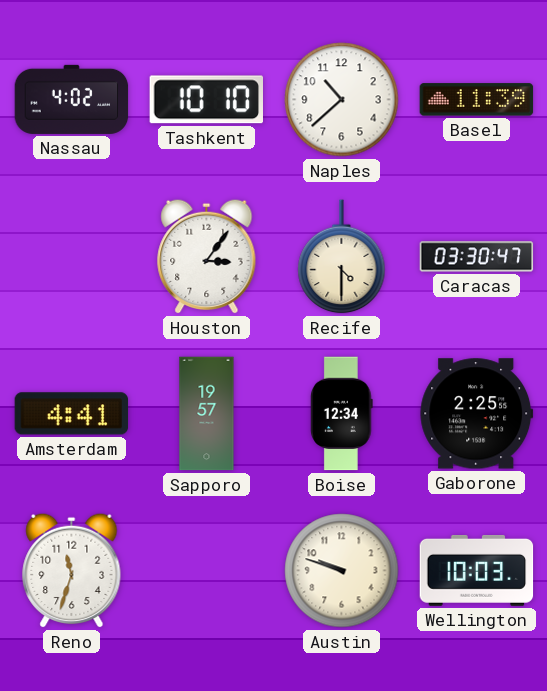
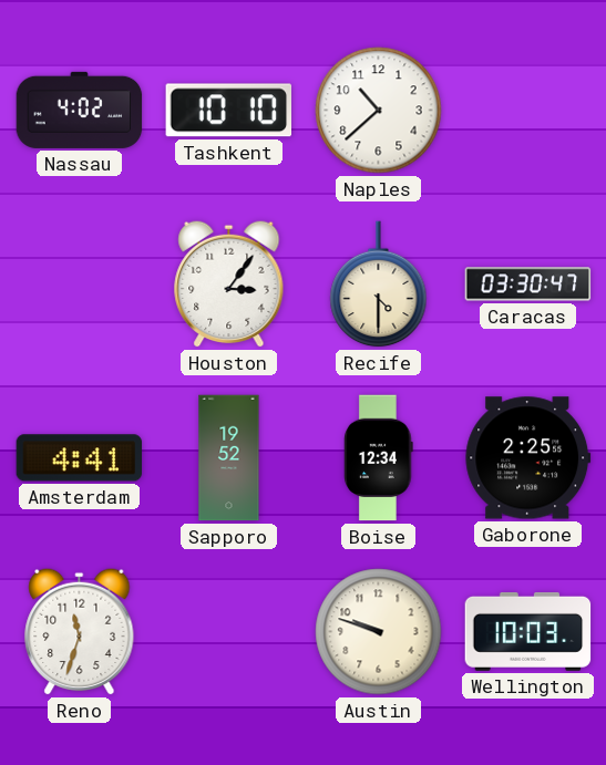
Basel: 11:39 -> none
Sapporo: 19:57 -> 19:52
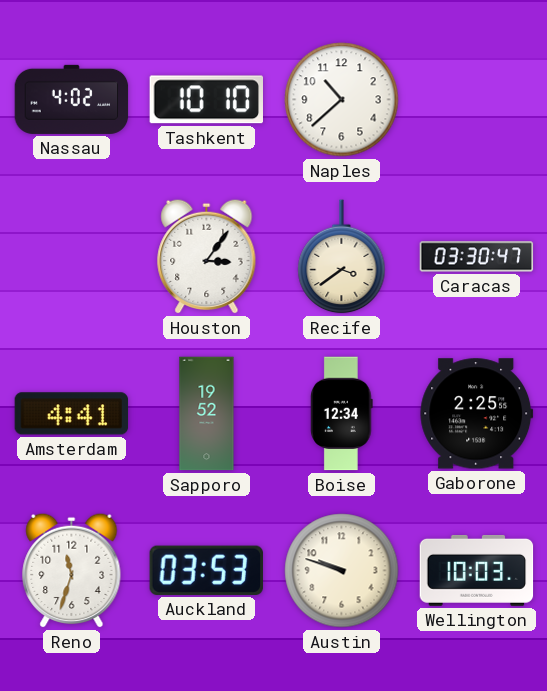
Recife: 4:30 -> 3:39
Auckland: none -> 03:53
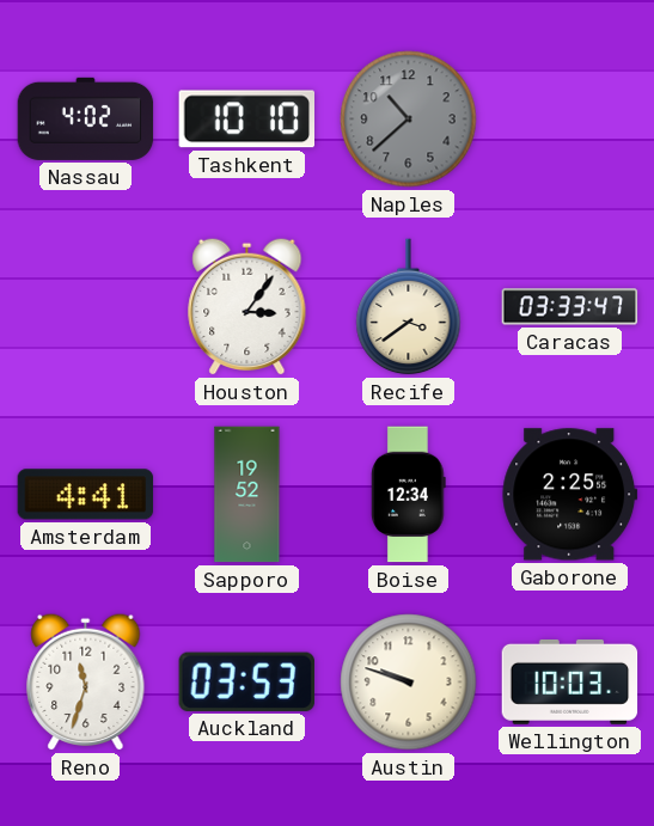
Naples dial: white -> grey
Caracas: 03:30 -> 03:33
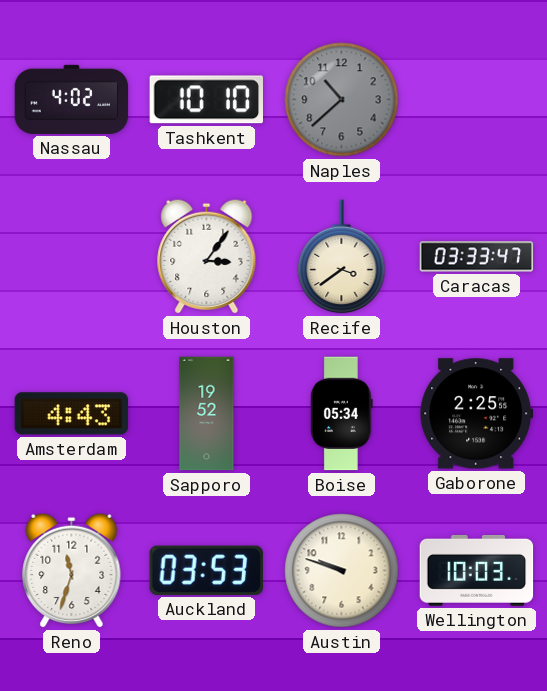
Amsterdam: 4:41 -> 4:43
Boise: 12:34 -> 05:34
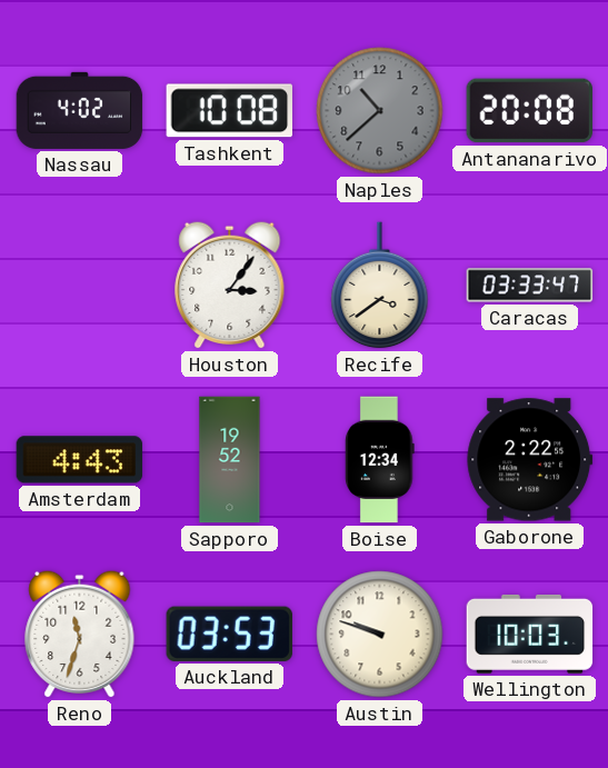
Tashkent: 10:10 -> 10:08
Antananarivo: none -> 20:08
Boise: 05:34 -> 12:34
Gaborone: 2:25 -> 2:22
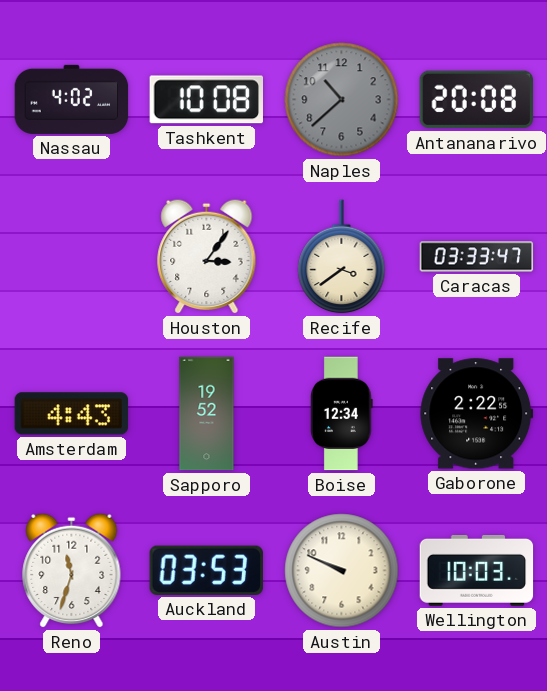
Austin: 9:48 -> 9:49
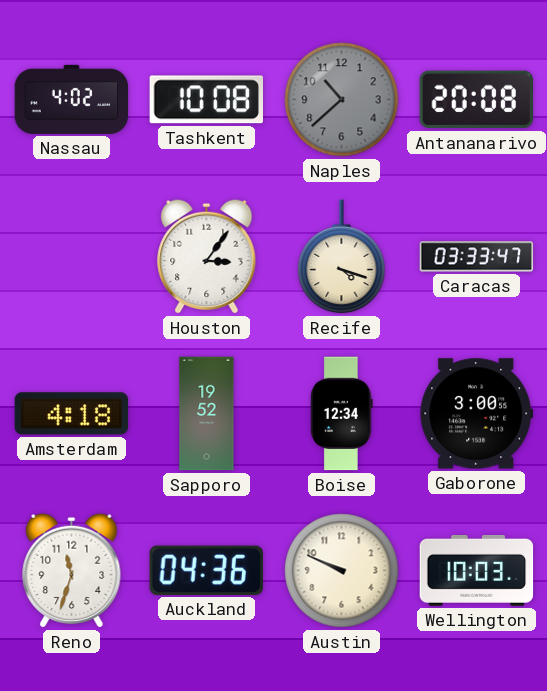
Recife: 3:39 -> 4:18
Amsterdam: 4:43 -> 4:18
Gaborone: 2:22 -> 3:00
Auckland: 03:53 -> 04:36
